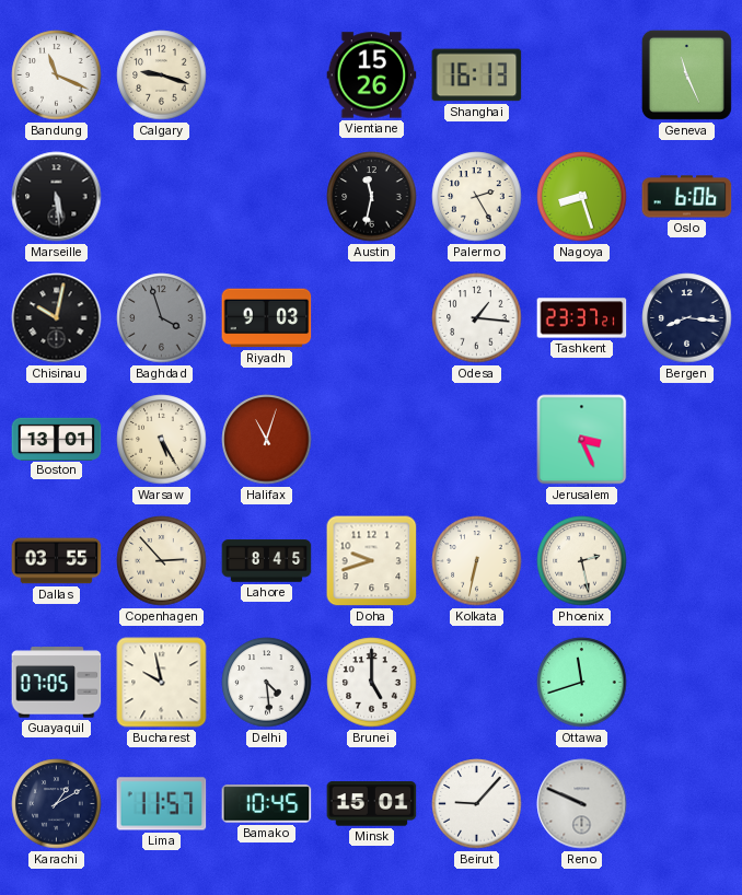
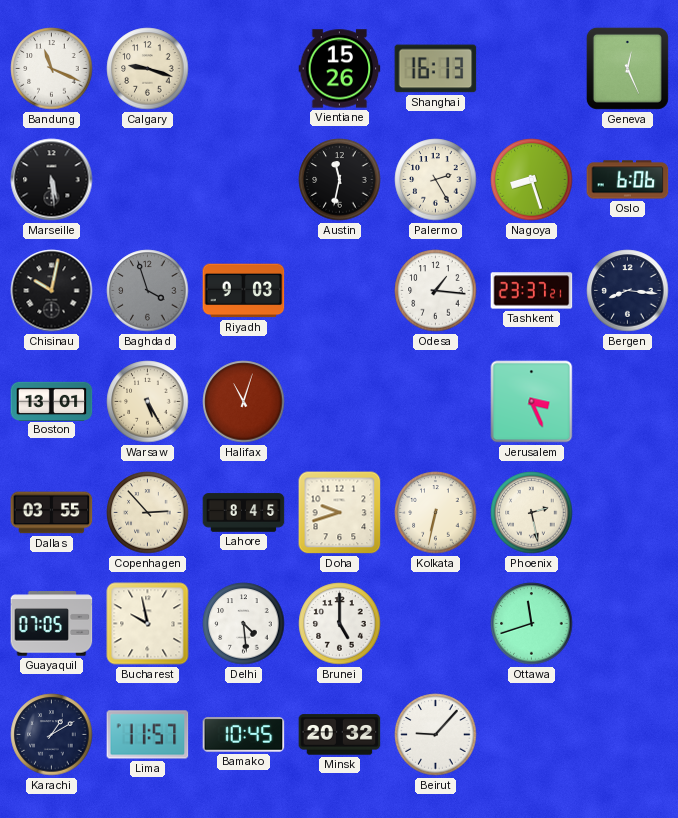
Geneva: 11:26 -> 12:26
Minsk: 15:01 -> 20:32
Reno: 9:49 -> none
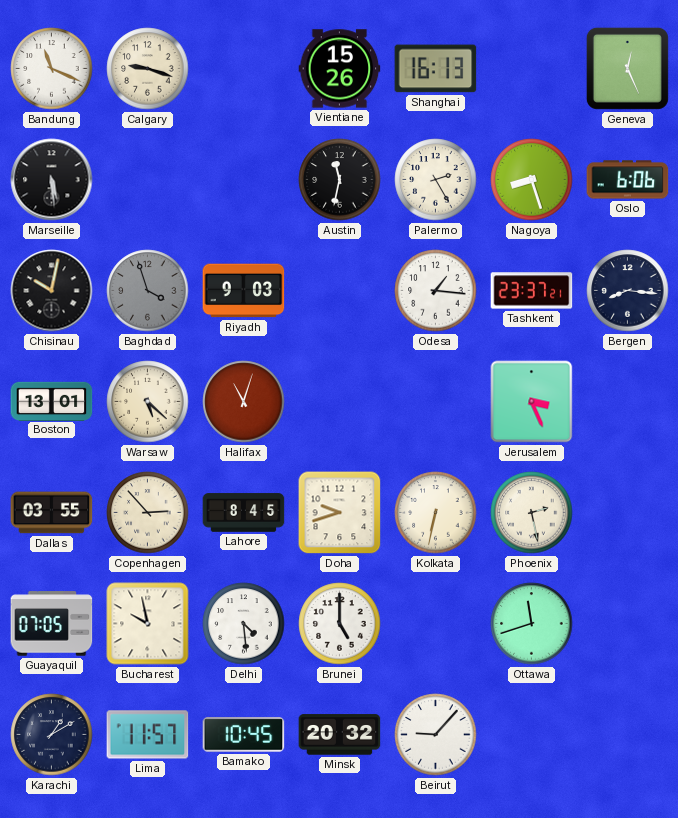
Warsaw: 5:25 -> 5:22
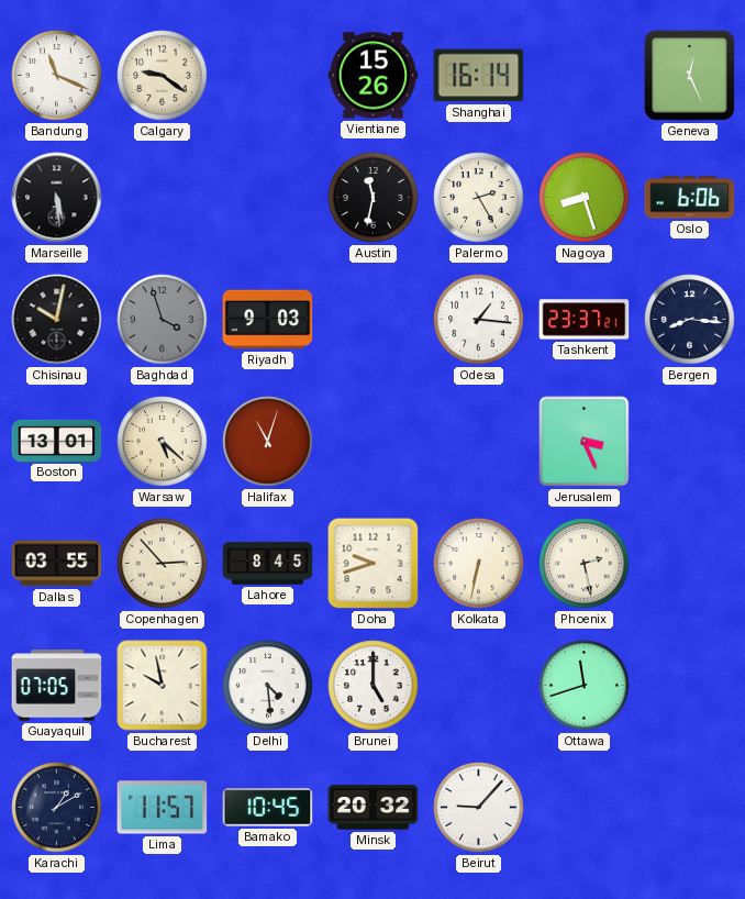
Calgary: 9:18 -> 9:21
Shanghai: 16:13 -> 16:14
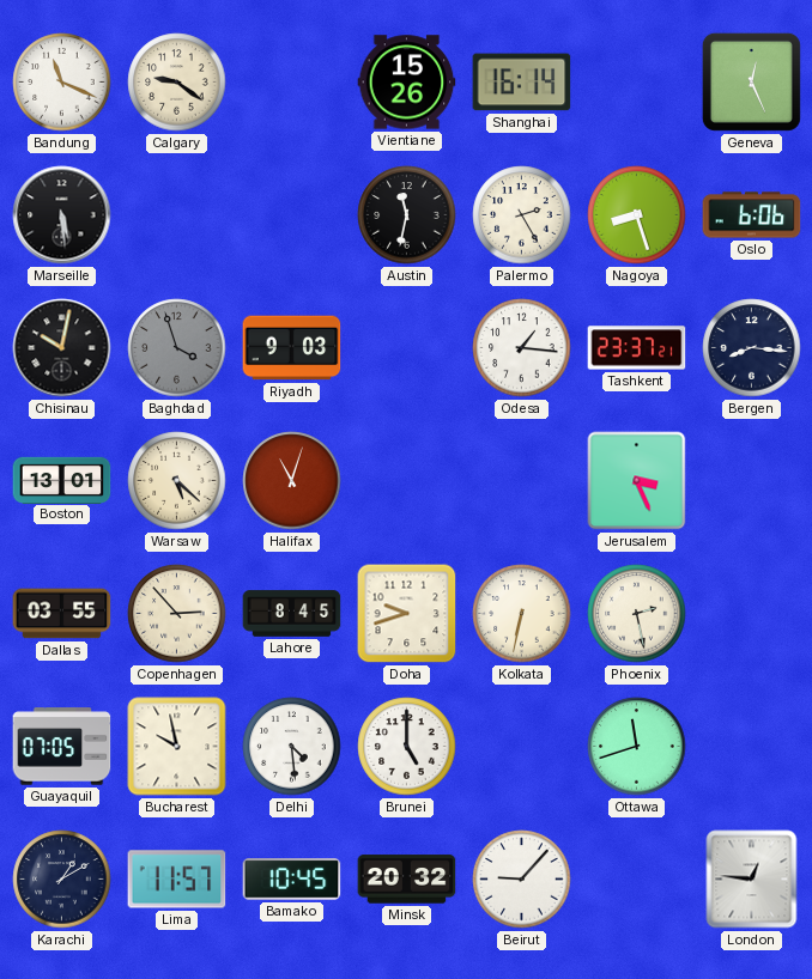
London: none -> 12:46
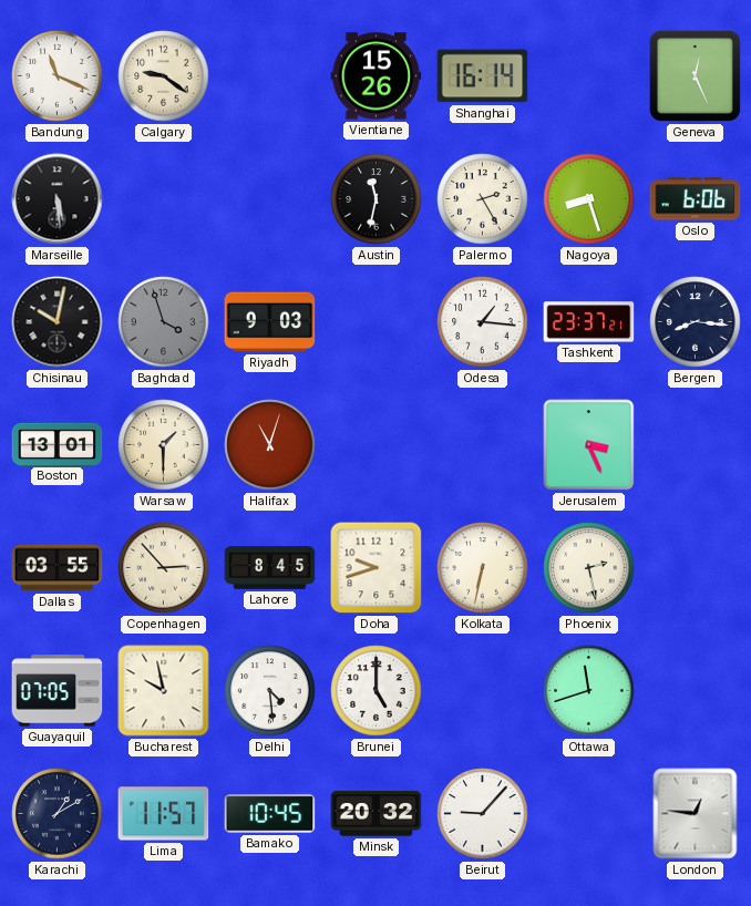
Warsaw: 5:22 -> 1:30
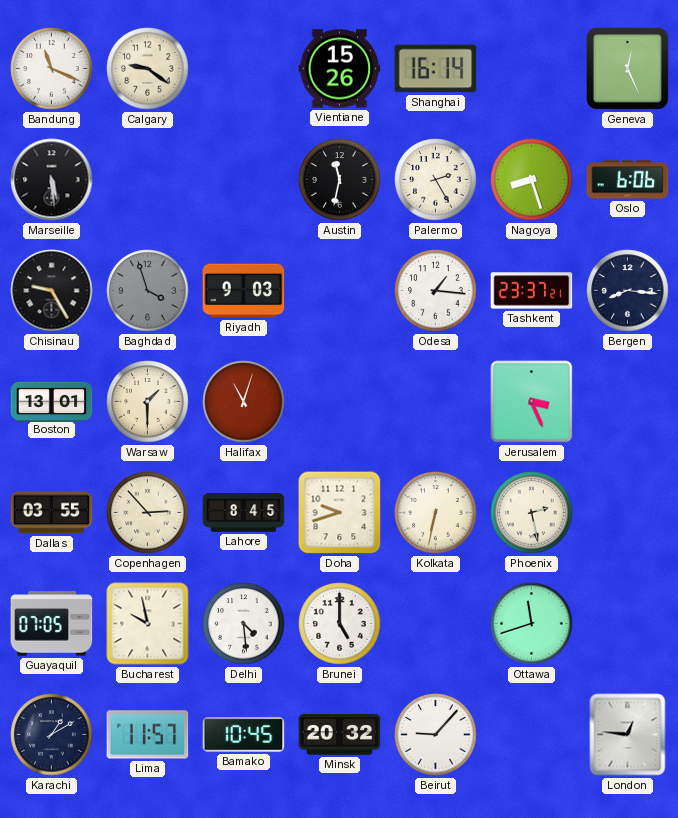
Chisinau: 10:02 -> 9:25
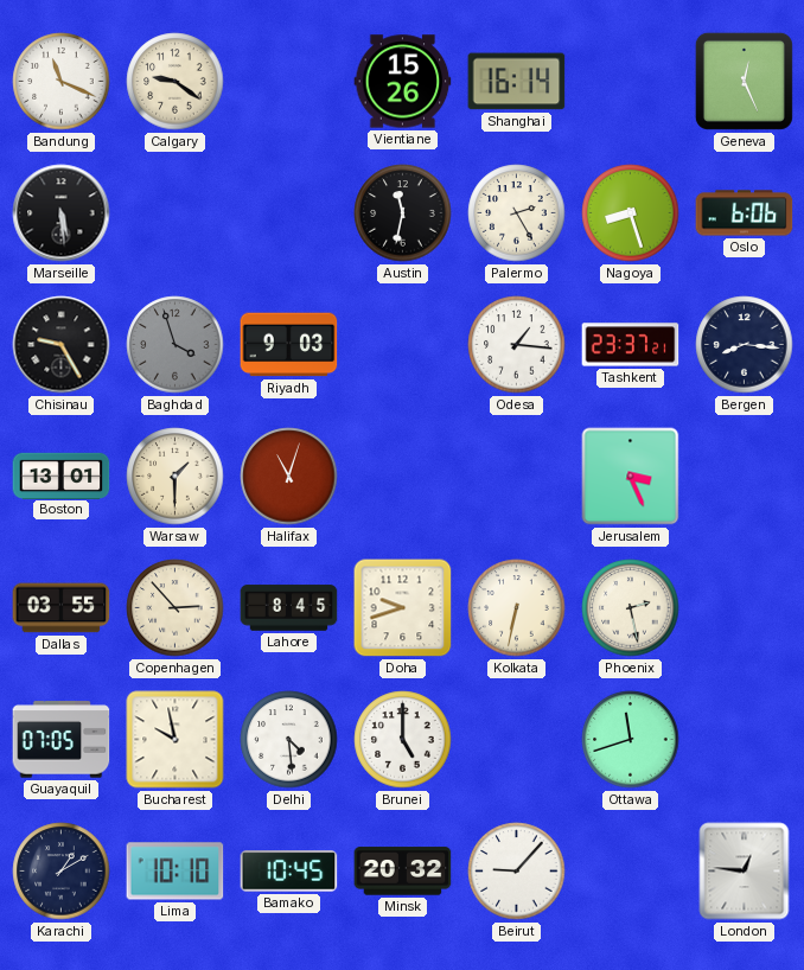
Lima: 11:57 -> 10:10
